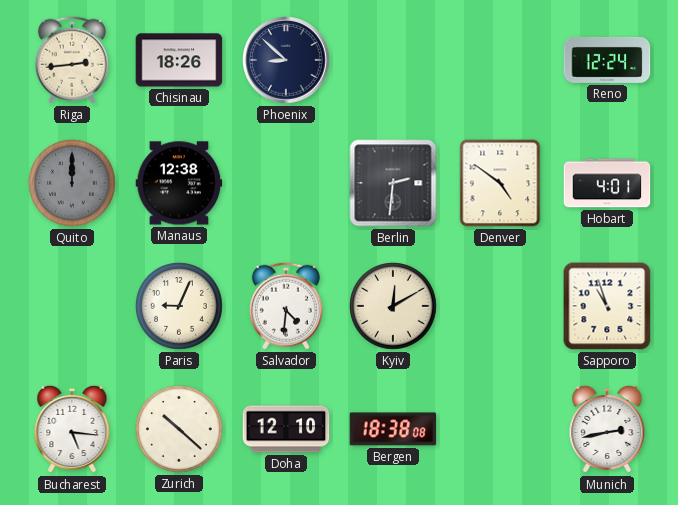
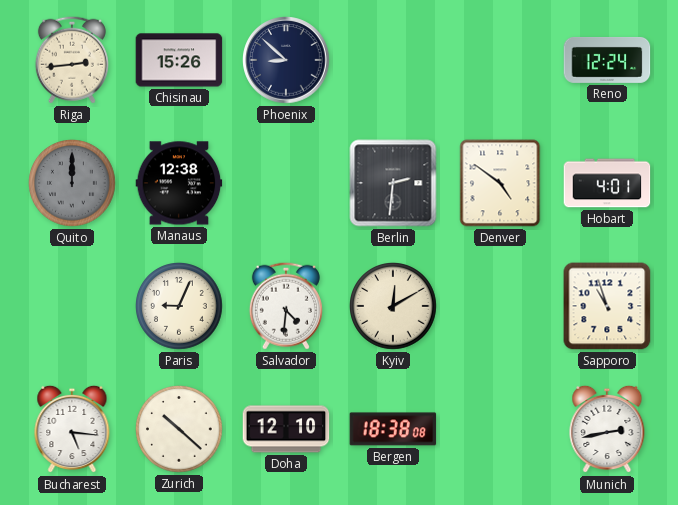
Chisinau: 18:26 -> 15:26
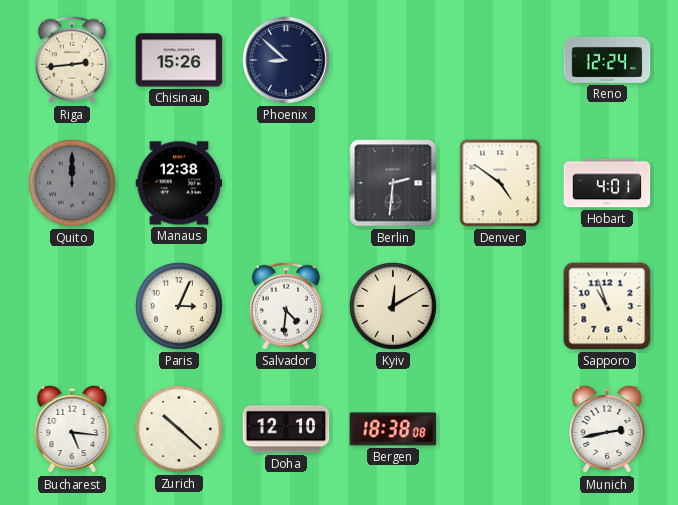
Paris: 9:04 -> 3:04
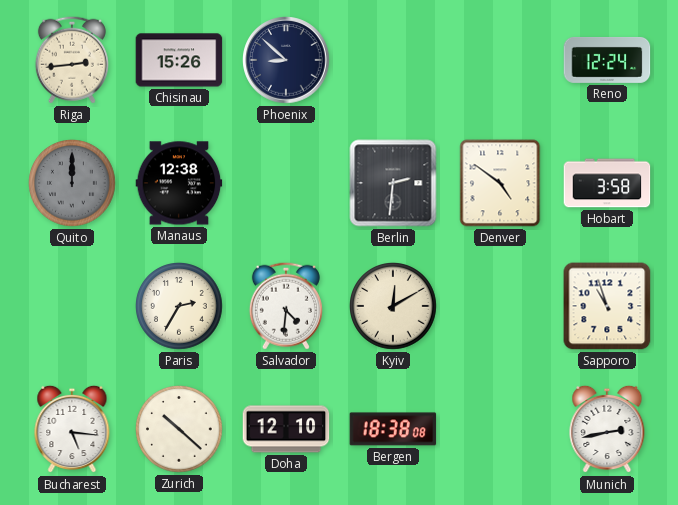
Hobart: 4:01 -> 3:58
Paris: 3:04 -> 2:35
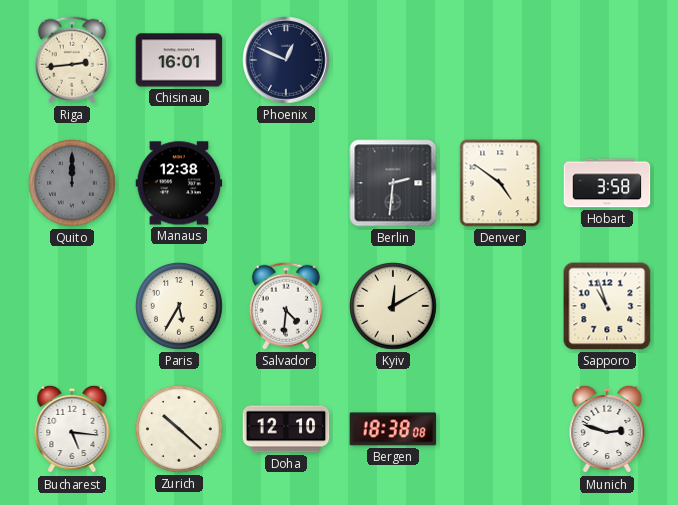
Chisinau: 15:26 -> 16:01
Phoenix: 8:52 -> 12:49
Reno: 12:24 -> none
Paris: 2:35 -> 5:35
Munich: 2:43 -> 2:48
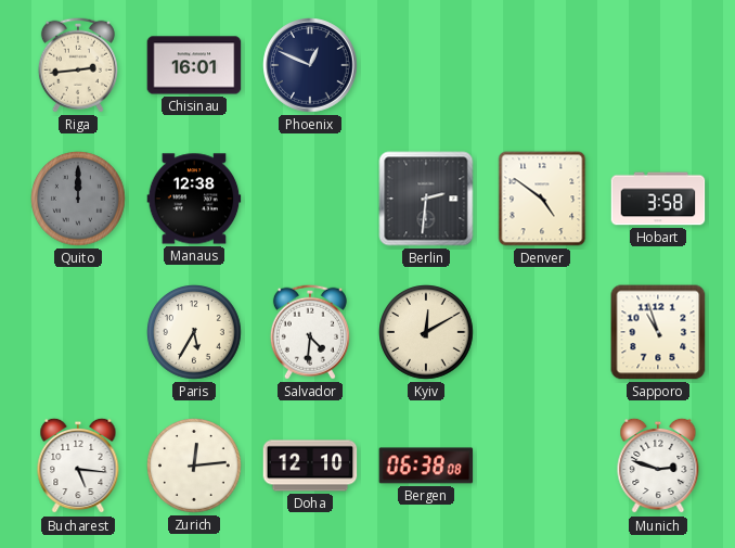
Zurich: 10:22 -> 12:14
Bergen: 18:38 -> 06:38
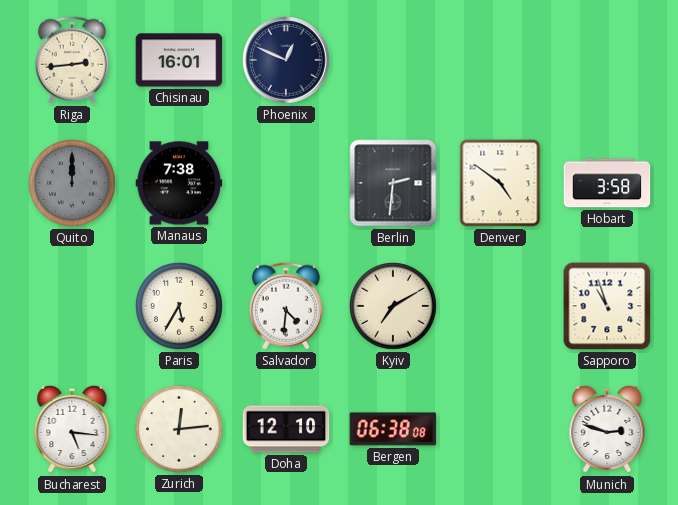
Manaus: 12:38 -> 7:38
Kyiv: 12:10 -> 7:10
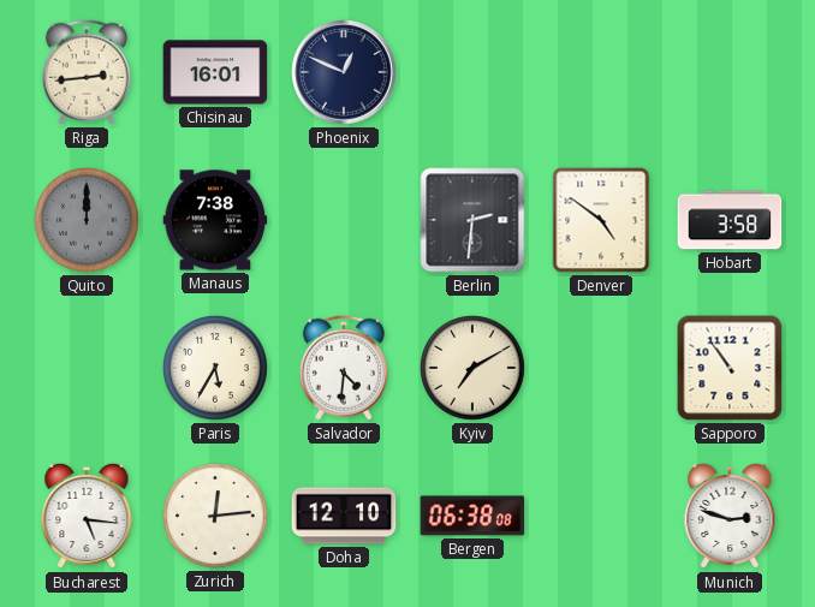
Sapporo: 10:57 -> 10:54
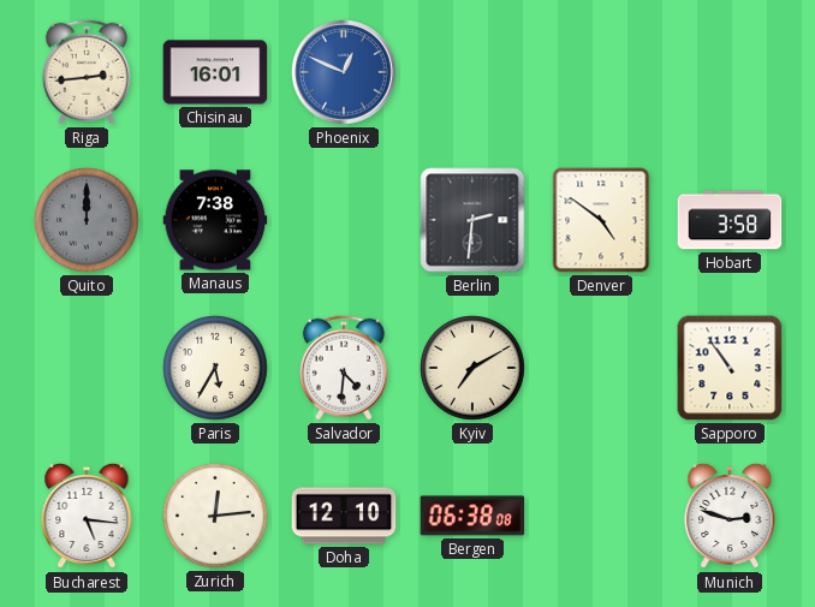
Phoenix dial: navy -> blue
